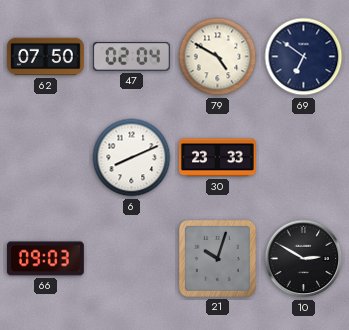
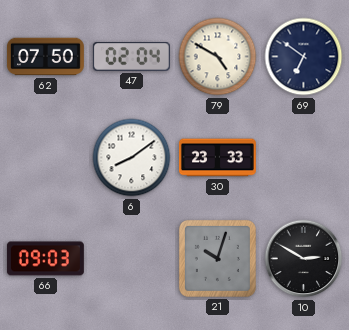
6: 8:11 -> 8:09
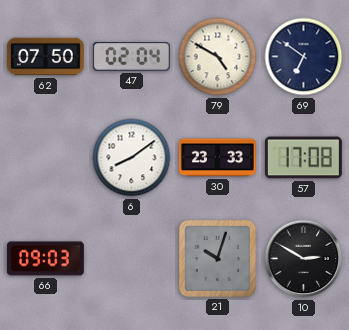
57: none -> 17:08
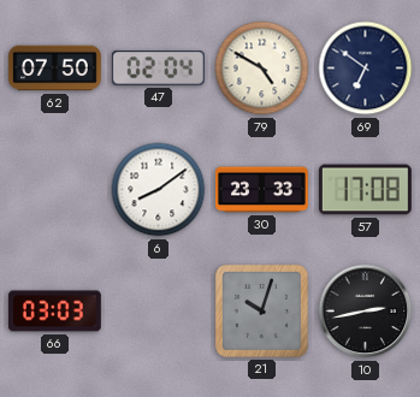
66: 09:03 -> 03:03
10: 2:50 -> 2:43
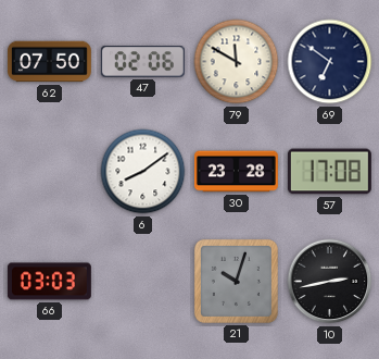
47: 02:04 -> 02:06
79: 4:50 -> 11:50
30: 23:33 -> 23:28
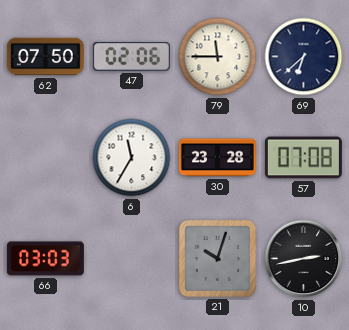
79: 11:50 -> 11:45
69: 6:51 -> 6:38
6: 8:09 -> 11:35
57: 17:08 -> 07:08
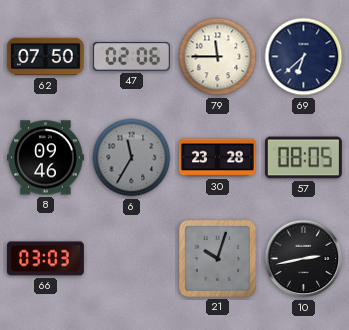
8: none -> 09:46
6 dial: white -> grey
57: 07:08 -> 08:05
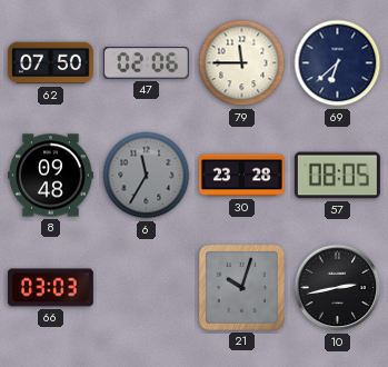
8: 09:46 -> 09:48
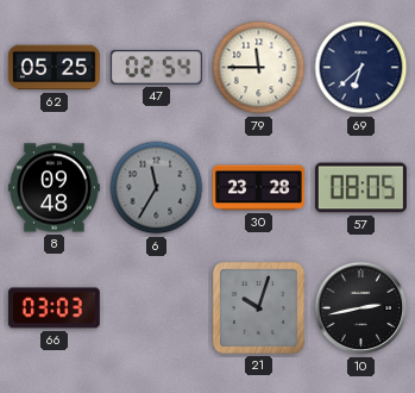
62: 07:50 -> 05:25
47: 02:06 -> 02:54
